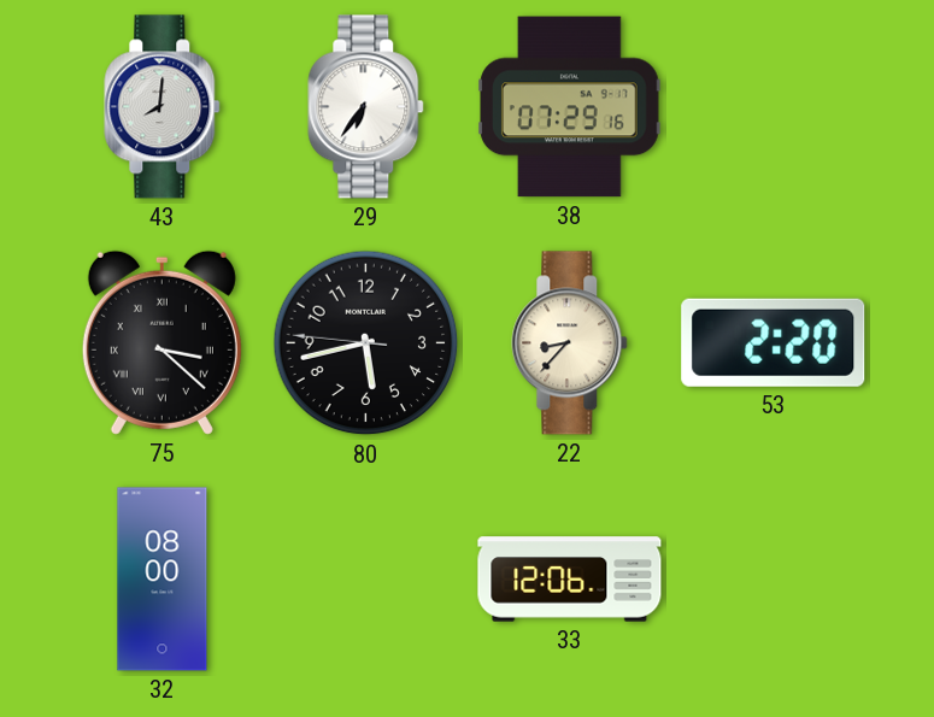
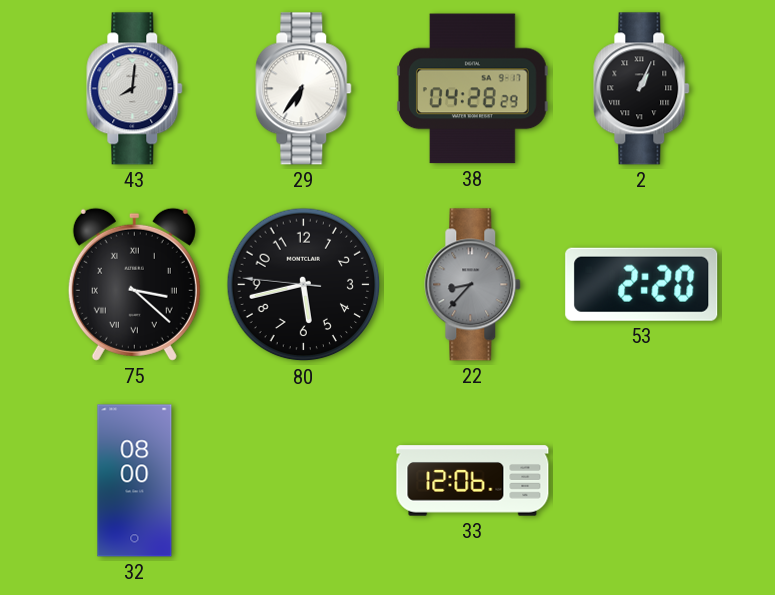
38: 07:29 -> 04:28
2: none -> 1:04
22 dial: cream -> grey
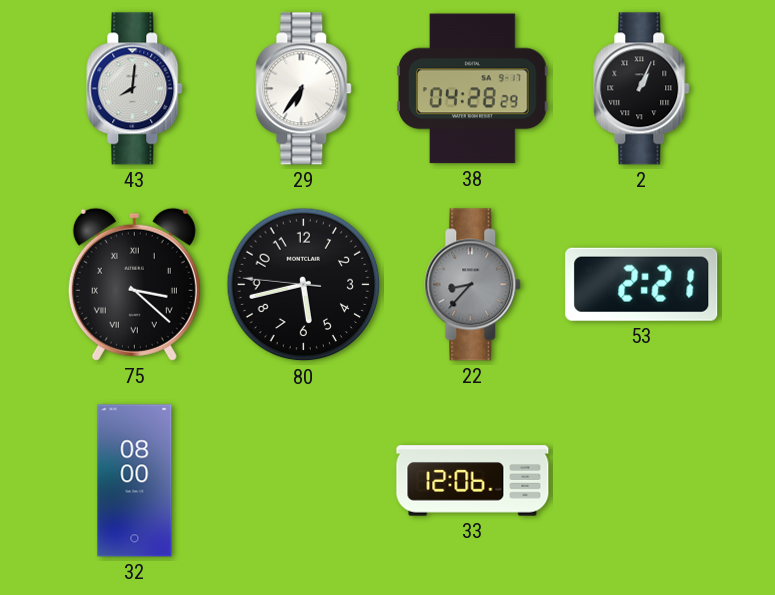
53: 2:20 -> 2:21
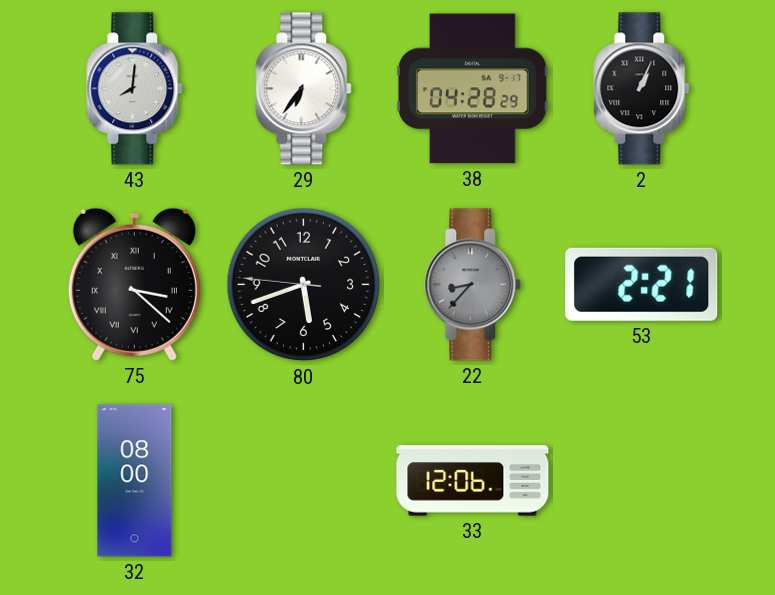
80: 5:42 -> 5:41
